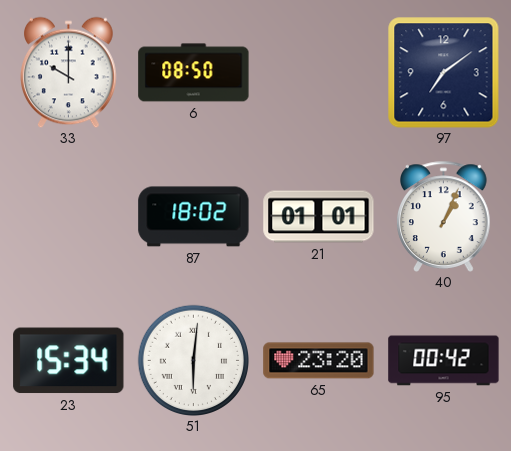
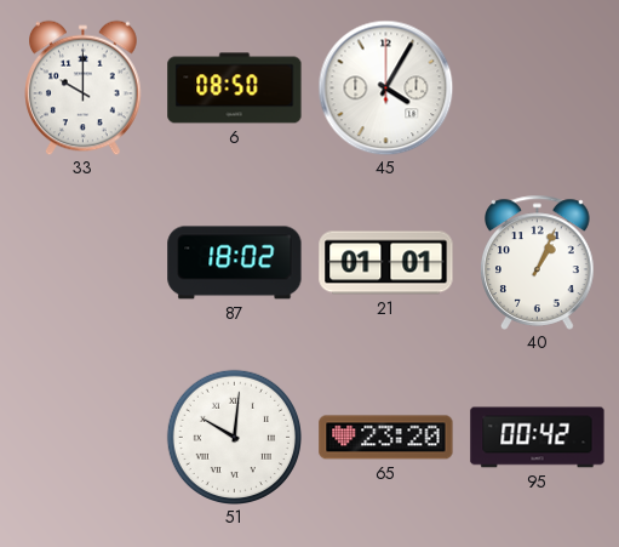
45: none -> 4:05
97: 7:09 -> none
23: 15:34 -> none
51: 6:01 -> 10:01
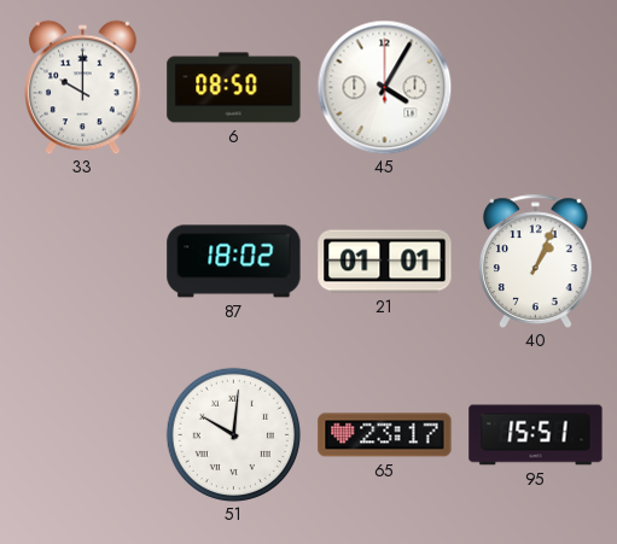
65: 23:20 -> 23:17
95: 00:42 -> 15:51
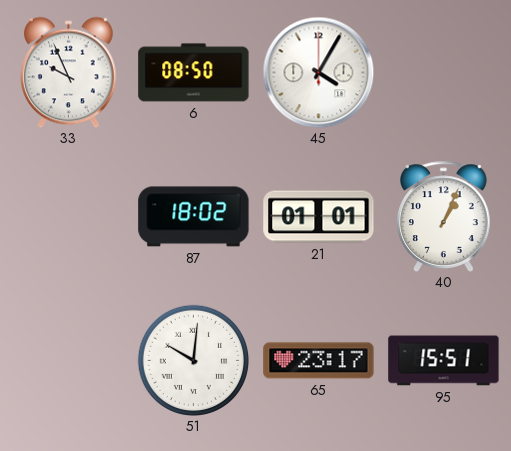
33: 10:00 -> 9:56
